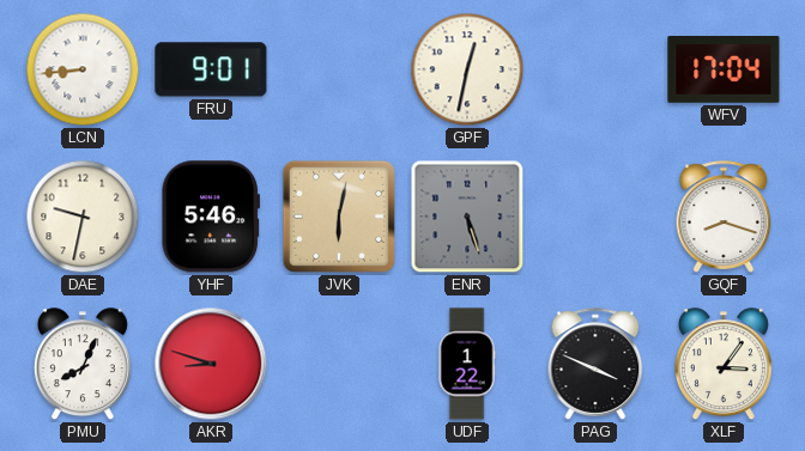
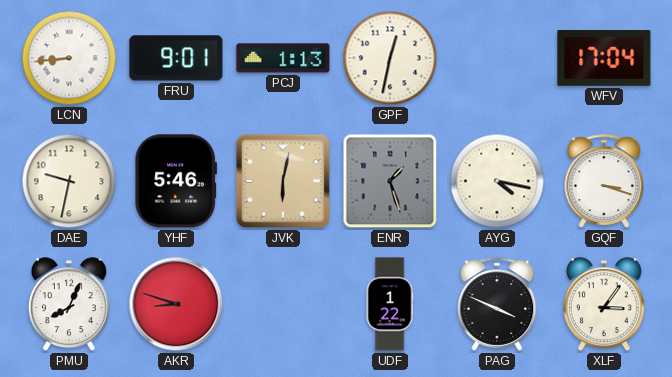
PCJ: none -> 1:13
ENR: 5:27 -> 1:27
AYG: none -> 4:17
GQF: 8:18 -> 3:18
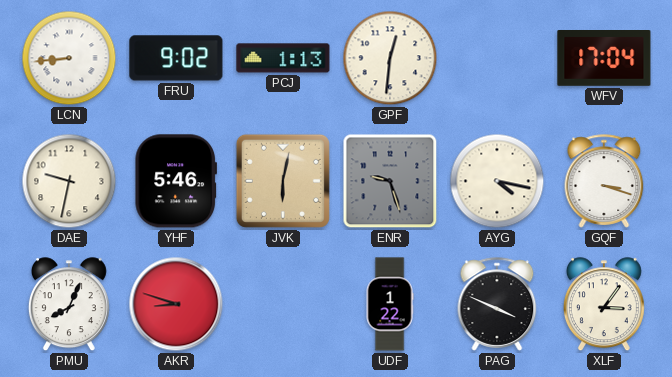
FRU: 9:01 -> 9:02
GPF: 12:32 -> 12:31
ENR: 1:27 -> 9:27
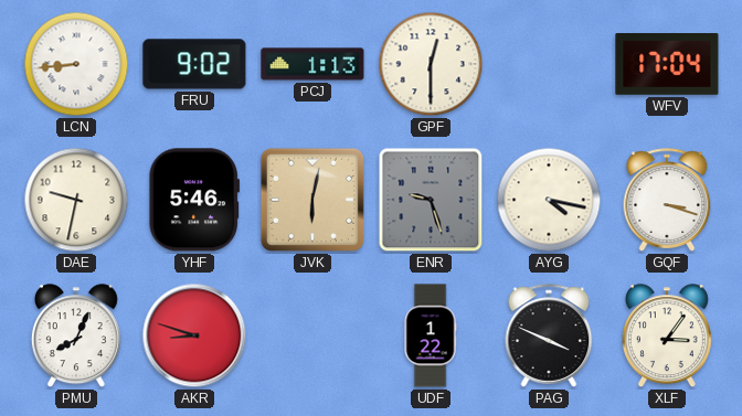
GPF: 12:31 -> 12:30
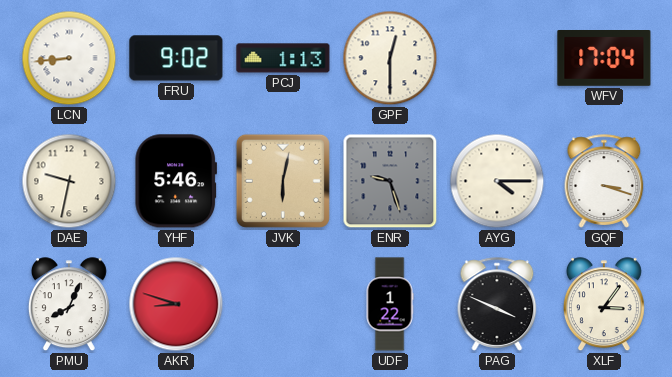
AYG: 4:17 -> 4:15
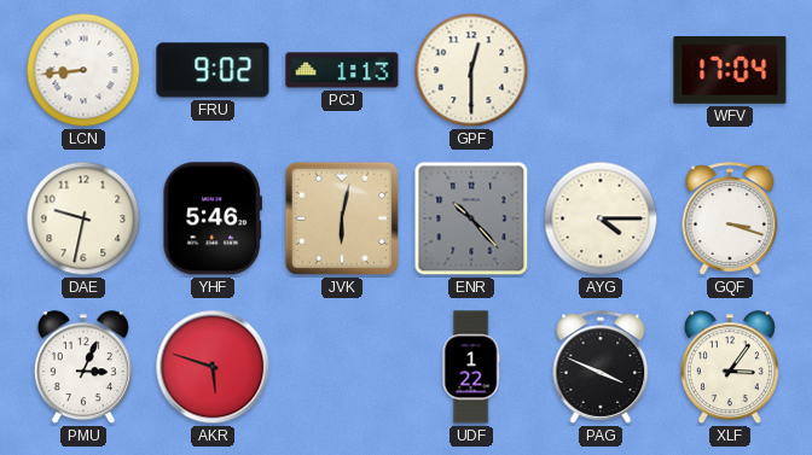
ENR: 9:27 -> 10:23
PMU: 8:04 -> 3:04
AKR: 8:48 -> 5:48
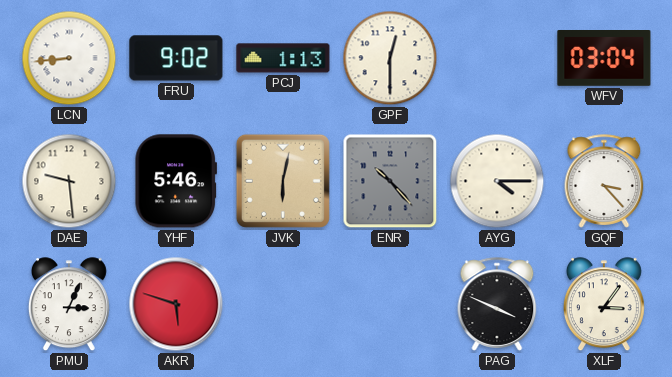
WFV: 17:04 -> 03:04
DAE: 9:32 -> 9:29
GQF: 3:18 -> 3:23
UDF: 1:22 -> none
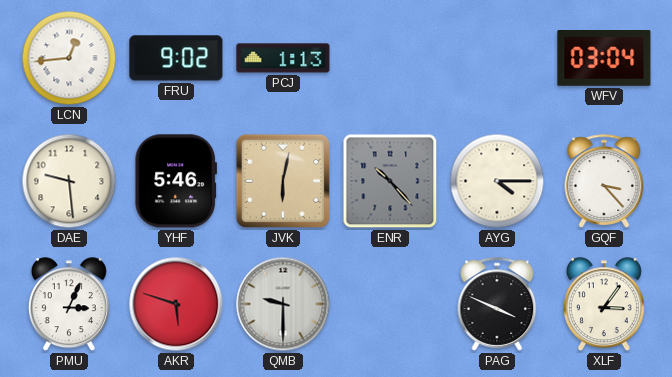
LCN: 8:44 -> 12:44
GPF: 12:30 -> none
QMB: none -> 9:30
